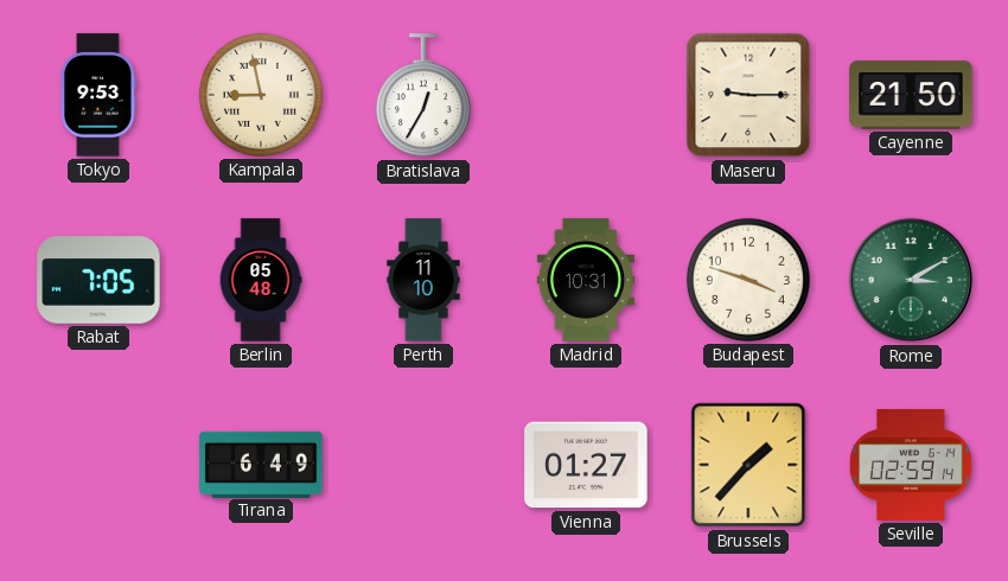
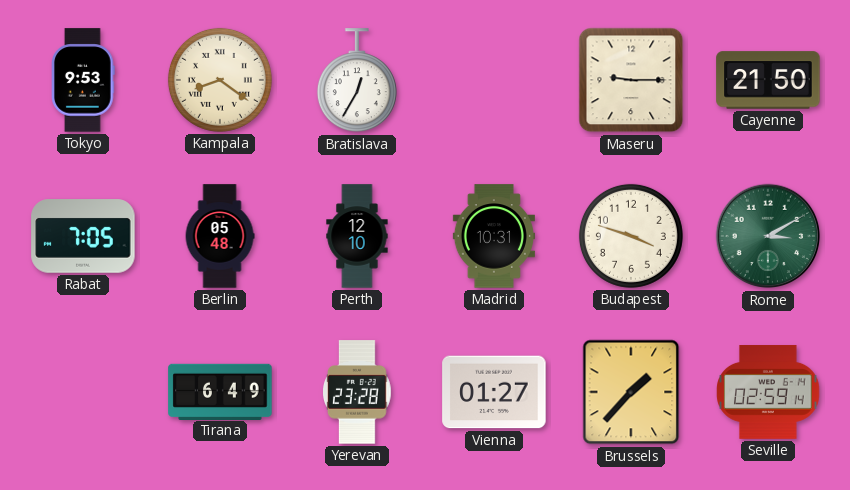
Kampala: 8:58 -> 8:21
Perth: 11:10 -> 12:10
Yerevan: none -> 23:28
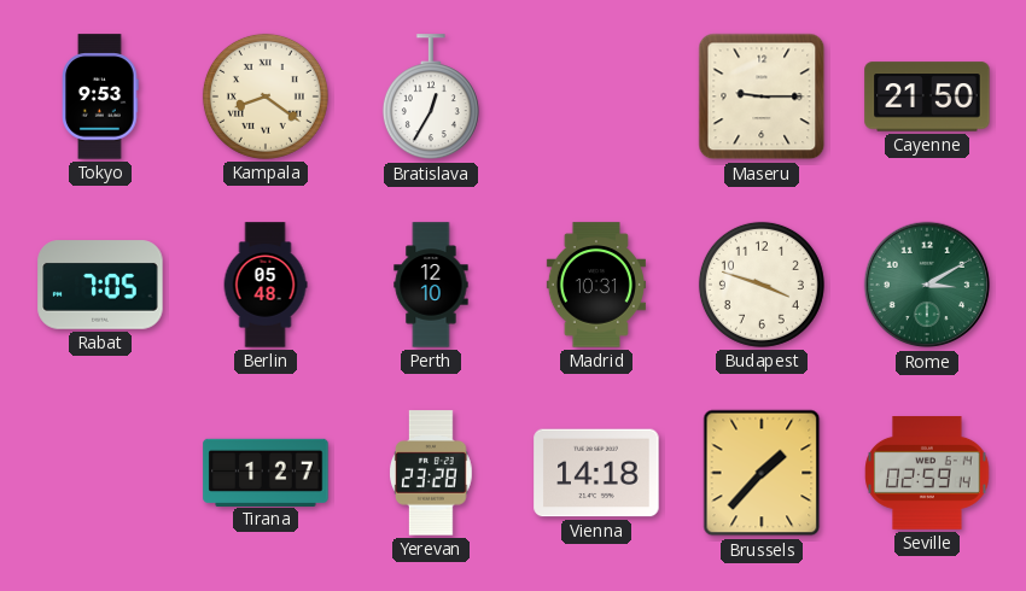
Tirana: 6:49 -> 1:27
Vienna: 01:27 -> 14:18
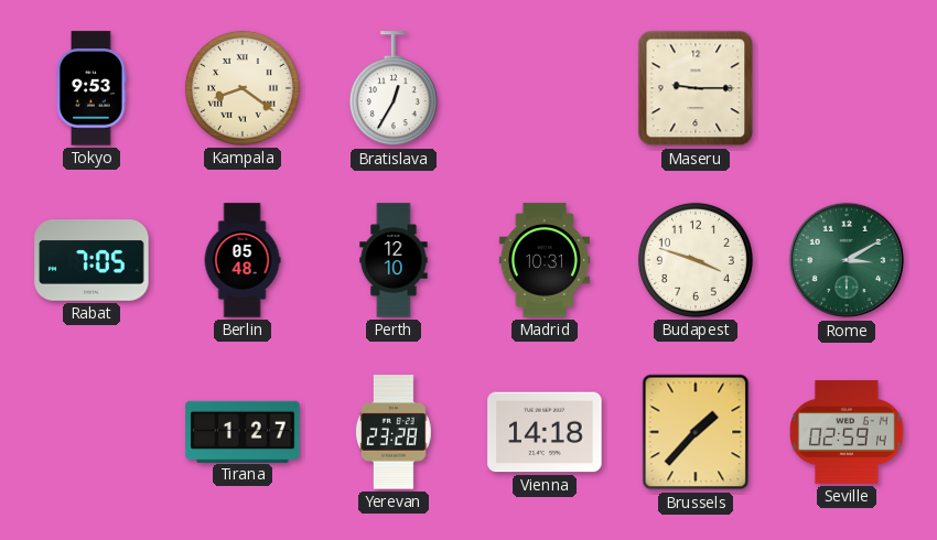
Cayenne: 21:50 -> none
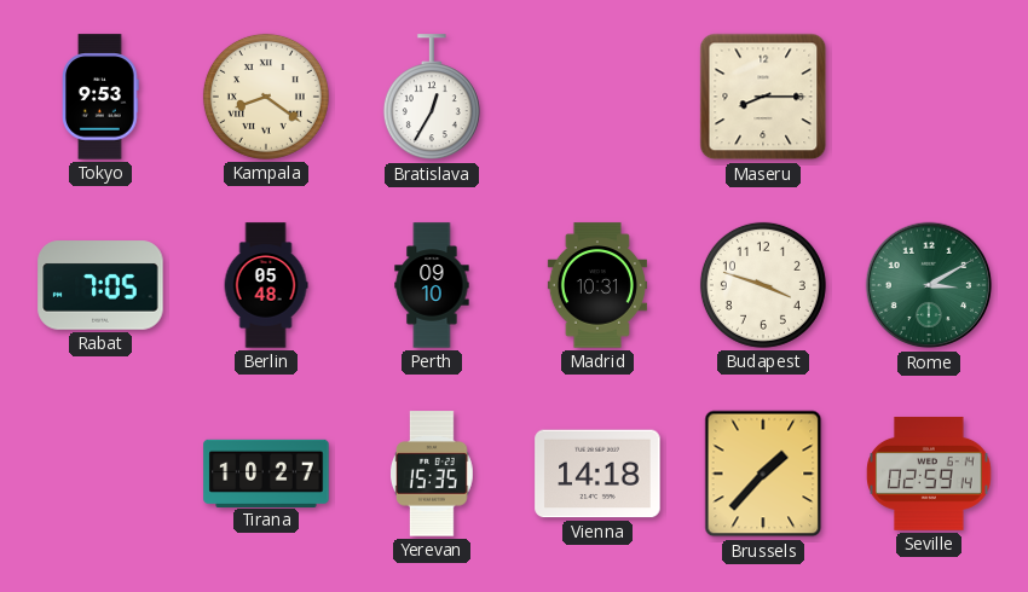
Maseru: 9:15 -> 8:15
Perth: 12:10 -> 09:10
Tirana: 1:27 -> 10:27
Yerevan: 23:28 -> 15:35
